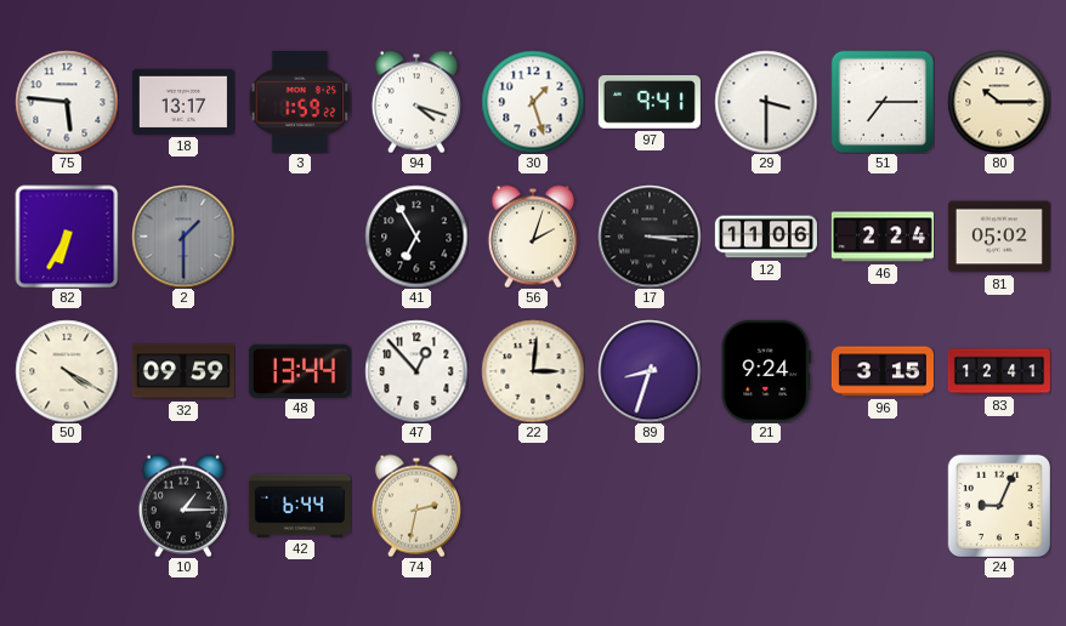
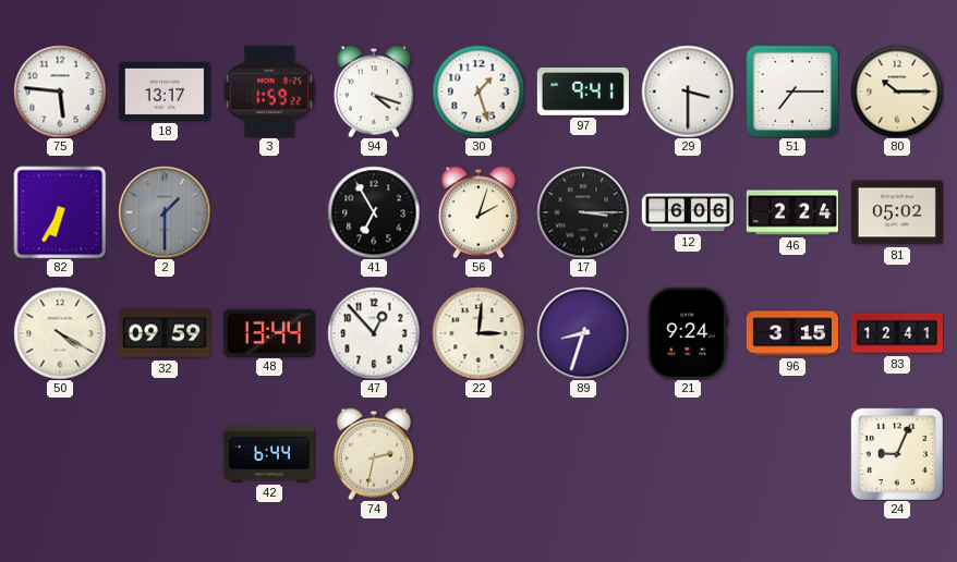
12: 11:06 -> 6:06
10: 1:15 -> none
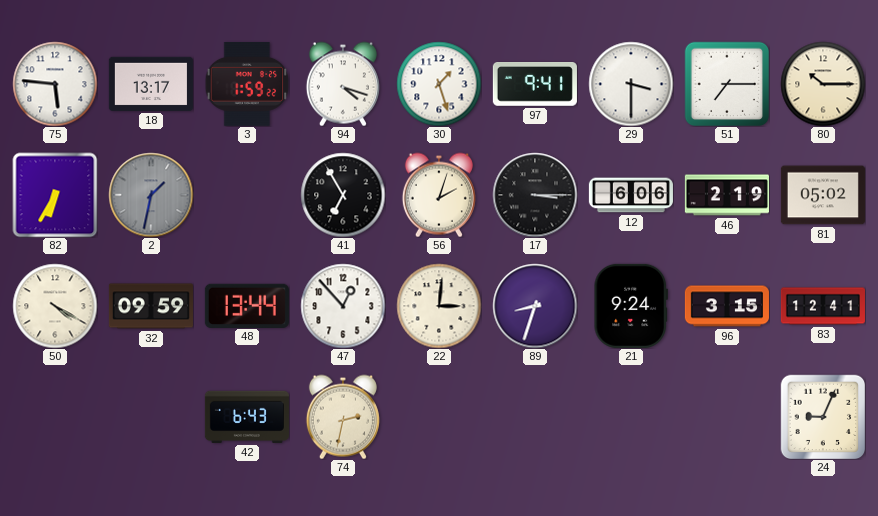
2: 1:30 -> 1:32
46: 2:24 -> 2:19
42: 6:44 -> 6:43
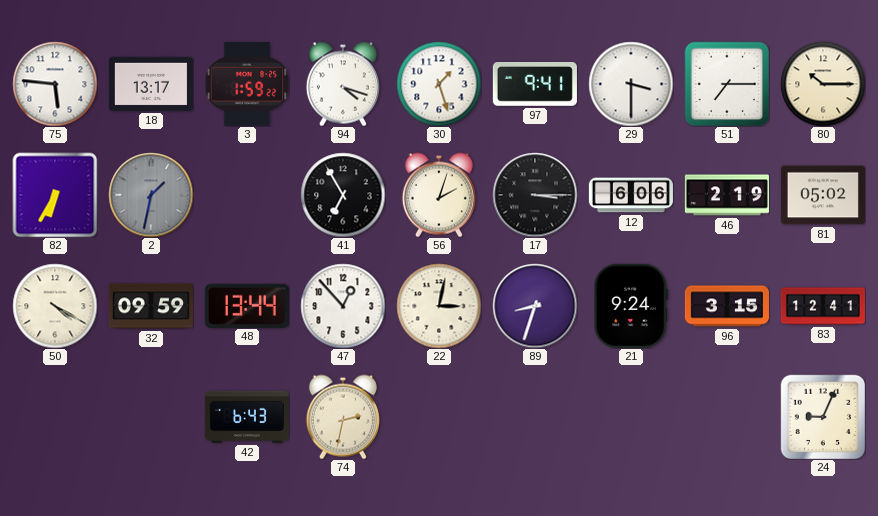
22: 3:01 -> 3:02
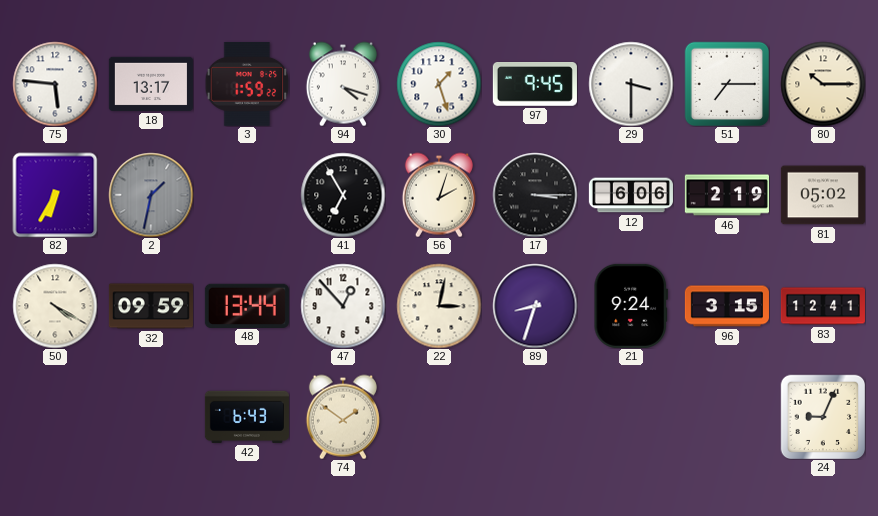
97: 9:41 -> 9:45
74: 2:32 -> 1:51
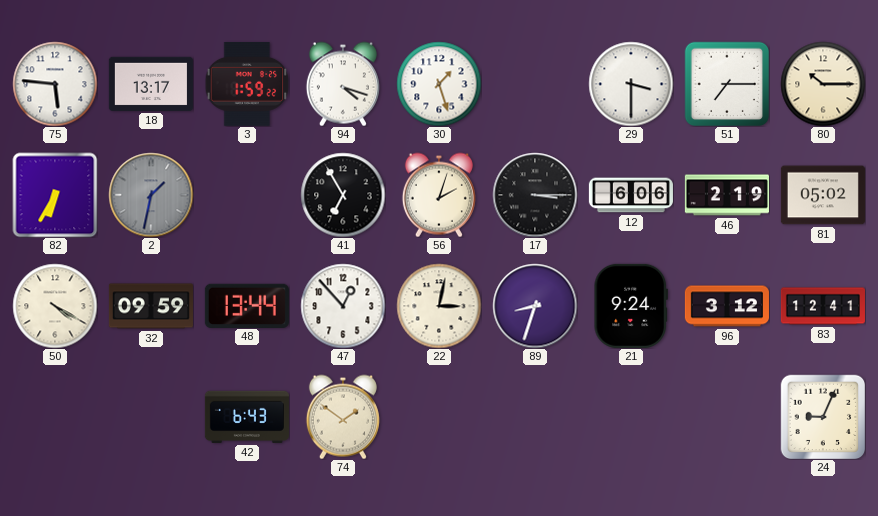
97: 9:45 -> none
96: 3:15 -> 3:12
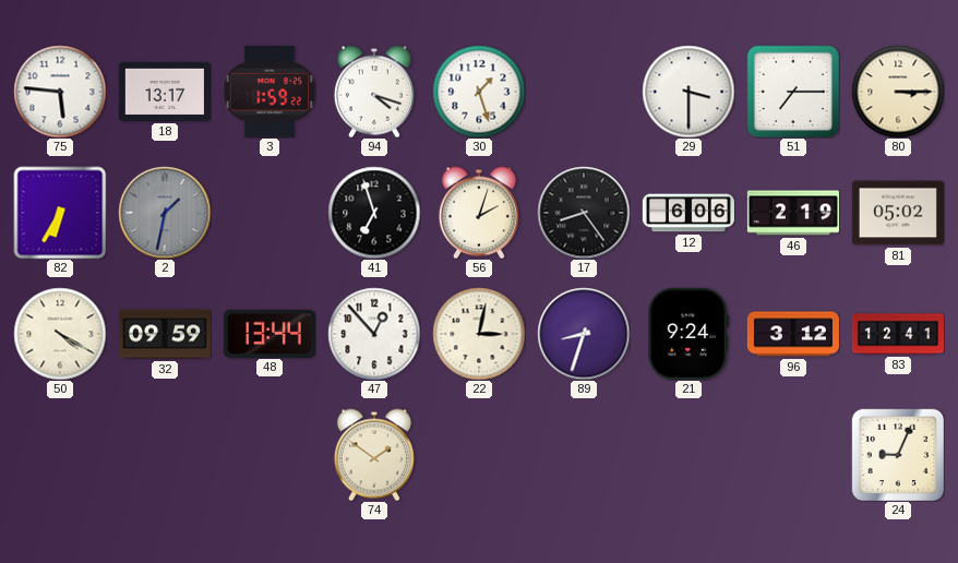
80: 10:15 -> 3:15
41: 6:55 -> 6:57
17: 3:15 -> 8:24
42: 6:43 -> none
